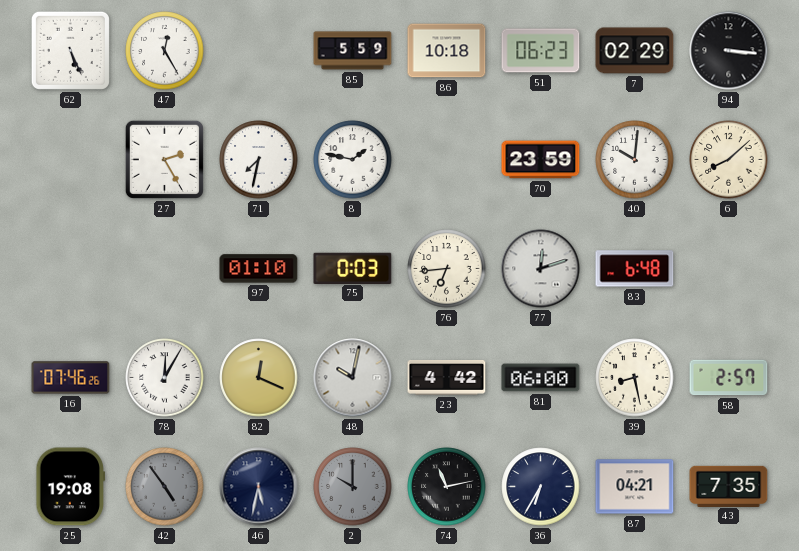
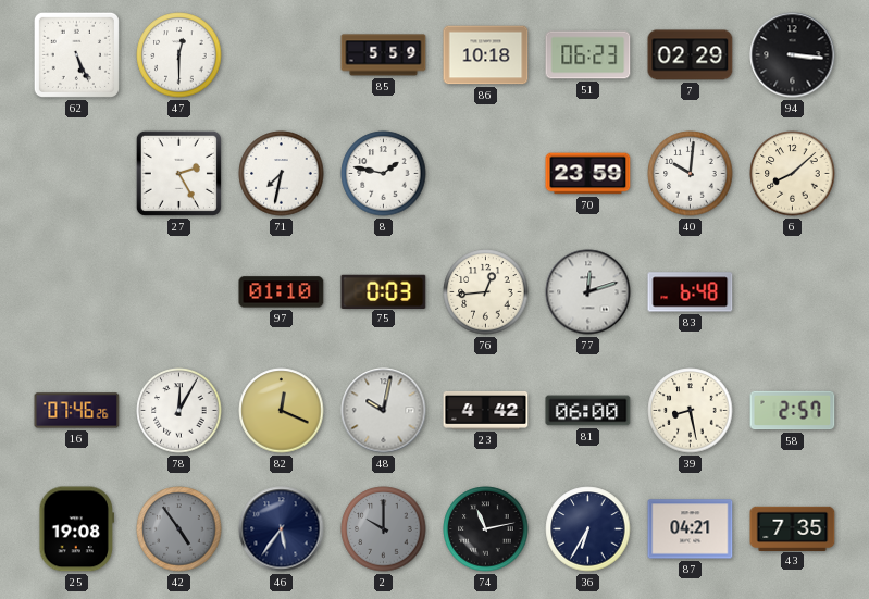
47: 12:25 -> 12:30
76: 6:44 -> 12:44
46: 5:32 -> 5:36
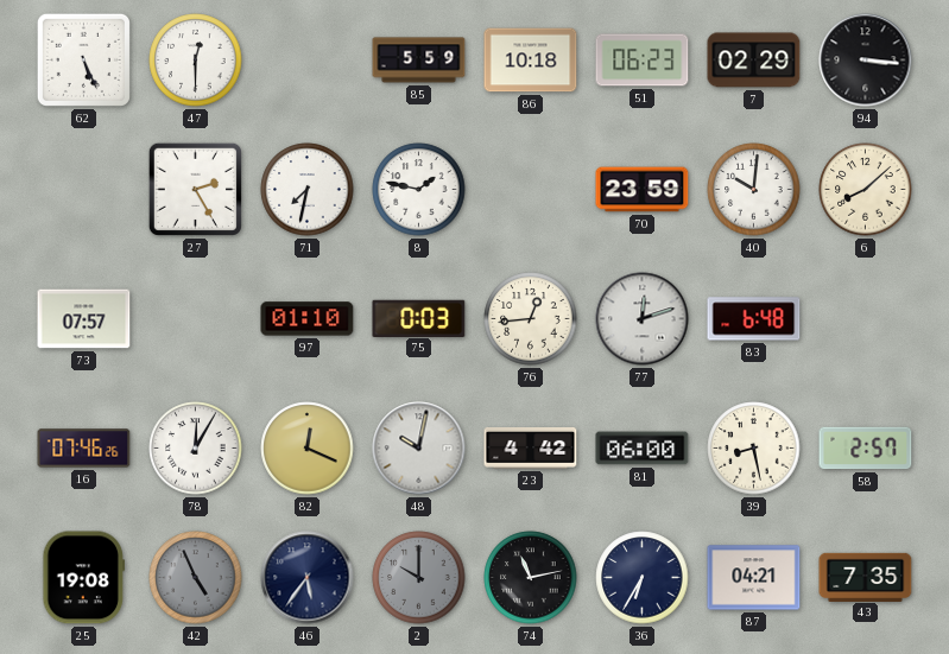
73: none -> 07:57
42: 4:54 -> 4:56
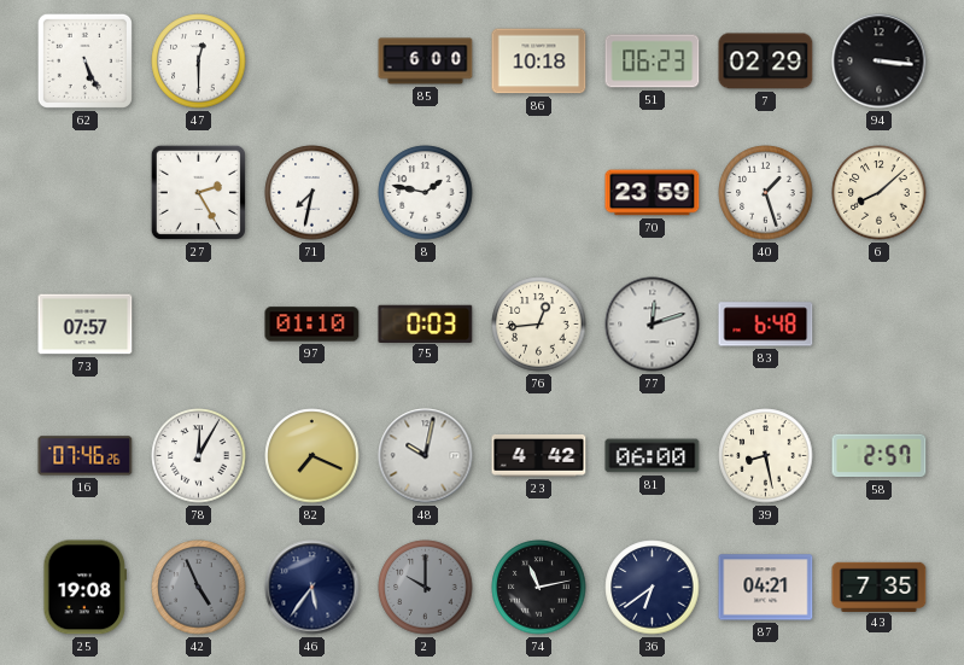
85: 5:59 -> 6:00
40: 10:01 -> 1:27
82: 12:19 -> 7:19
36: 6:35 -> 6:39
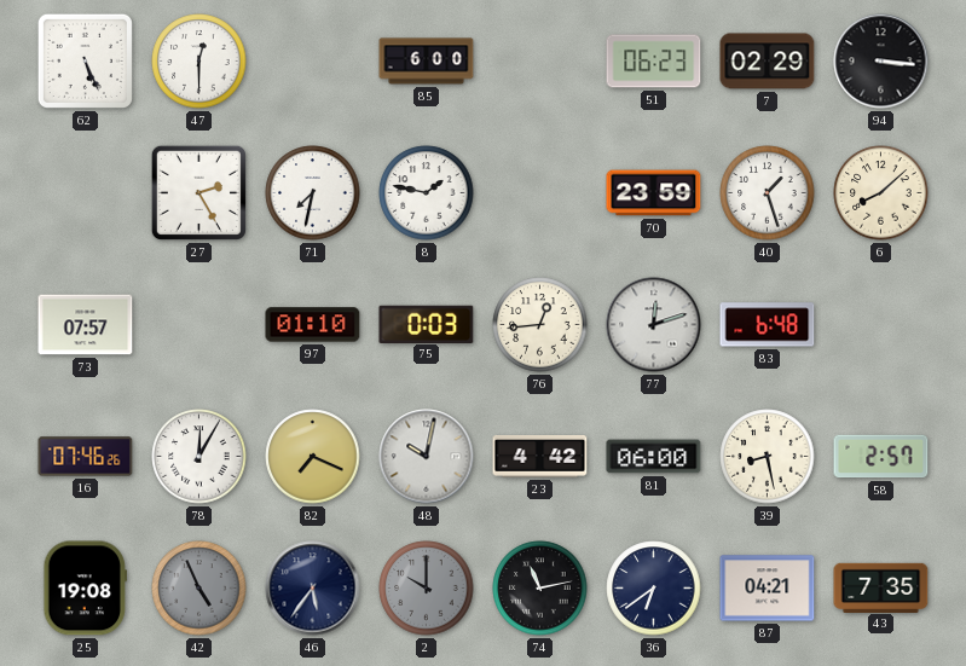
86: 10:18 -> none
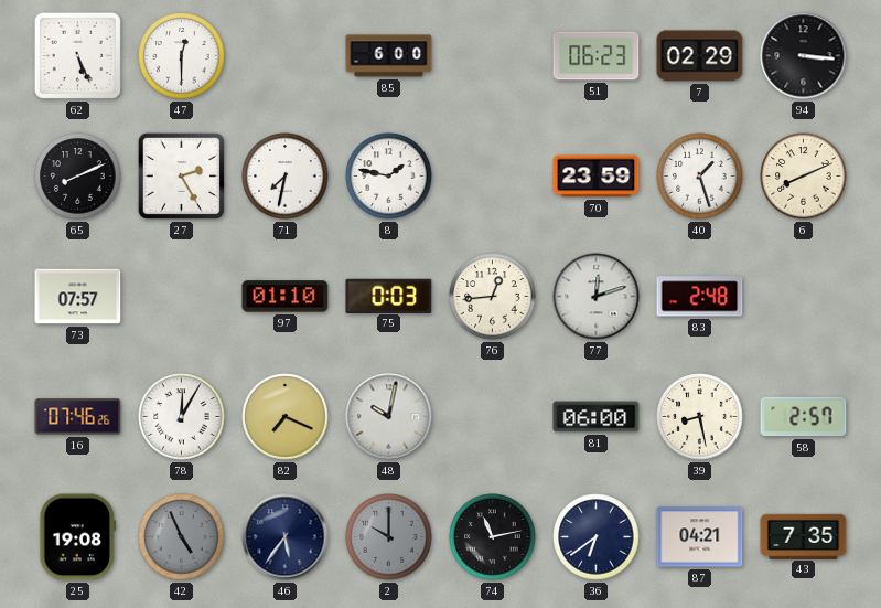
65: none -> 8:11
6: 8:08 -> 8:11
83: 6:48 -> 2:48
23: 4:42 -> none
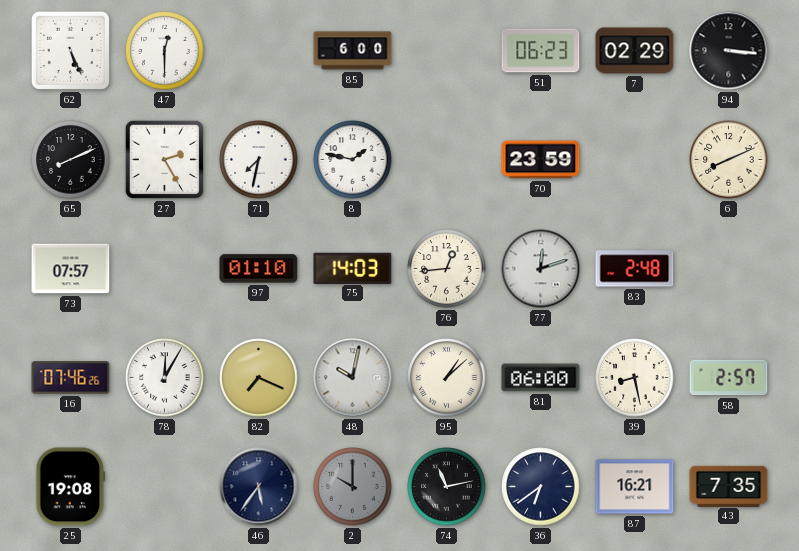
40: 1:27 -> none
75: 0:03 -> 14:03
95: none -> 1:08
42: 4:56 -> none
87: 04:21 -> 16:21
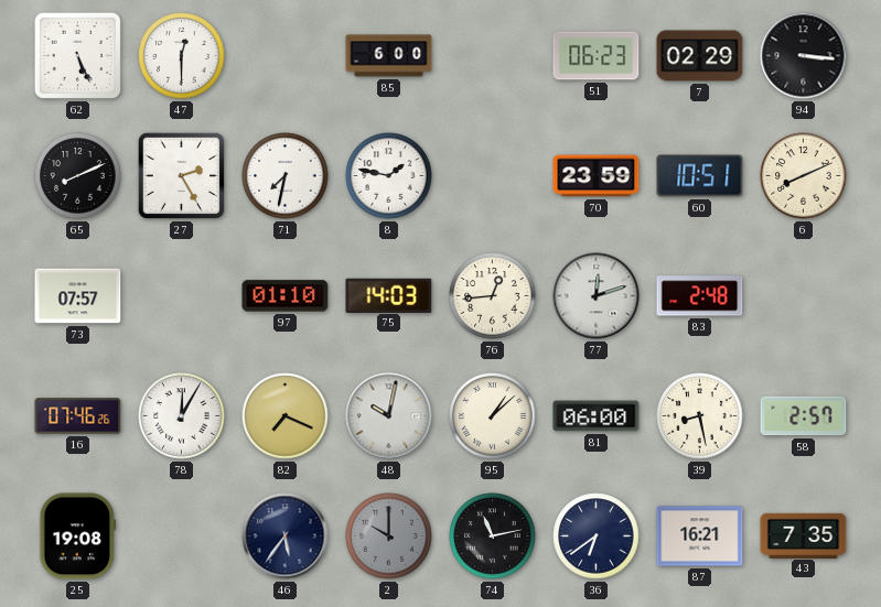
60: none -> 10:51
